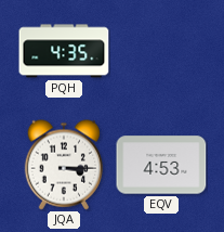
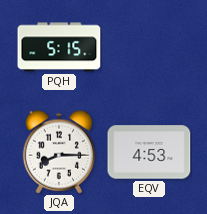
PQH: 4:35 -> 5:15
JQA: 3:15 -> 8:15
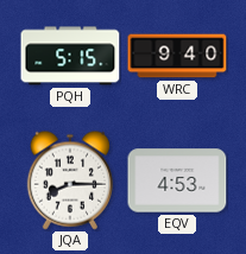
WRC: none -> 9:40
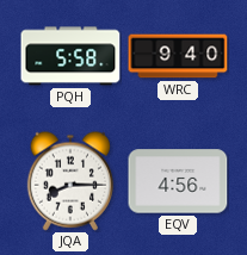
PQH: 5:15 -> 5:58
EQV: 4:53 -> 4:56
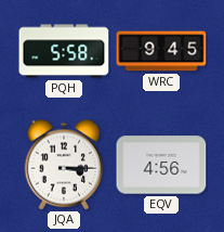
WRC: 9:40 -> 9:45
JQA: 8:15 -> 3:15
